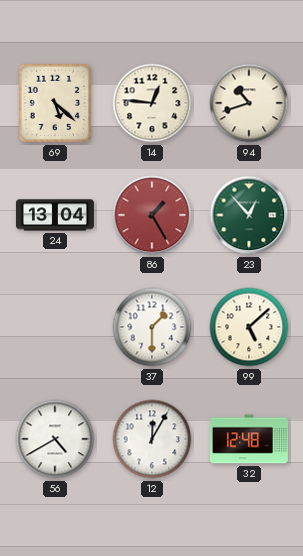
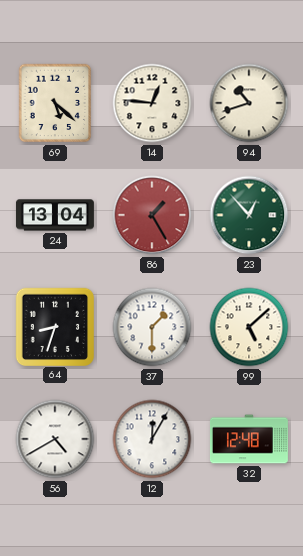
64: none -> 8:33
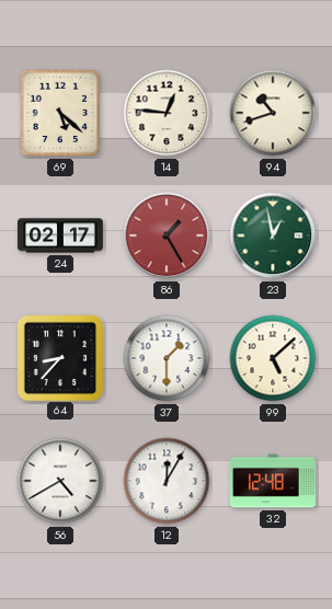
24: 13:04 -> 02:17
23: 12:53 -> 12:58
64: 8:33 -> 8:37
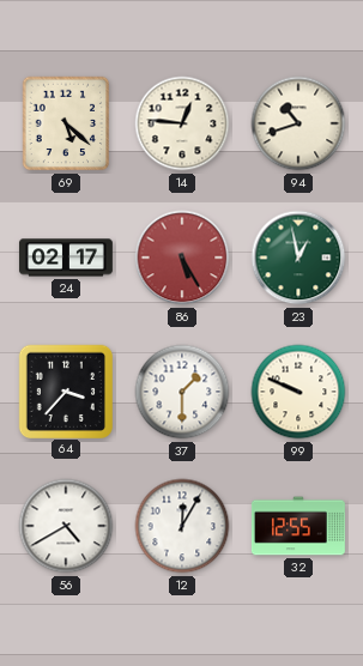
86: 1:25 -> 5:25
64: 8:37 -> 3:37
99: 5:08 -> 9:49
32: 12:48 -> 12:55
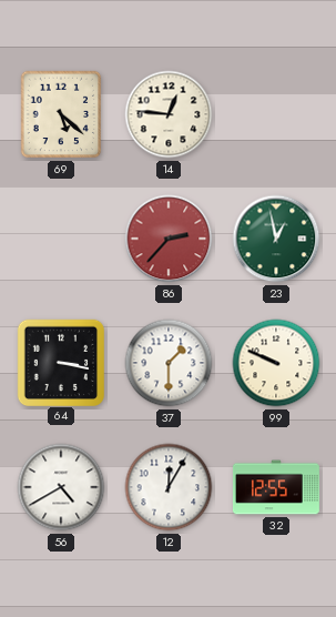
94: 10:42 -> none
24: 02:17 -> none
86: 5:25 -> 2:37
64: 3:37 -> 3:17
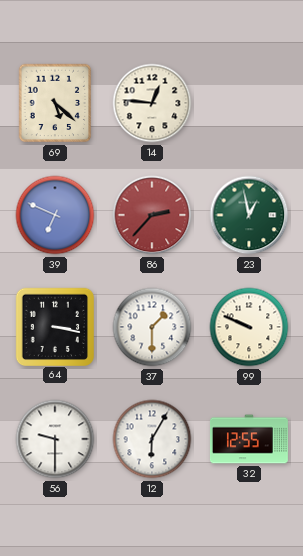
39: none -> 6:49
56: 4:40 -> 9:30
12: 12:05 -> 6:05
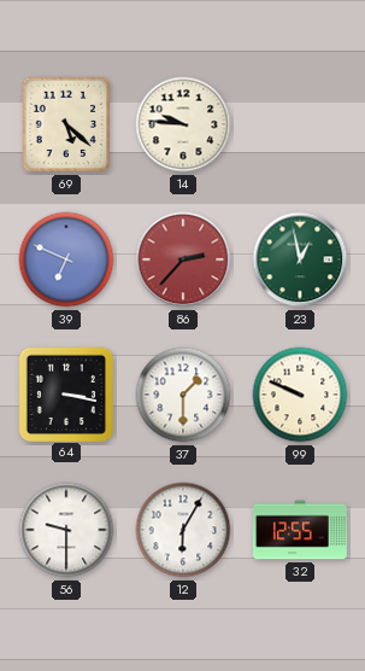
14: 12:46 -> 9:46
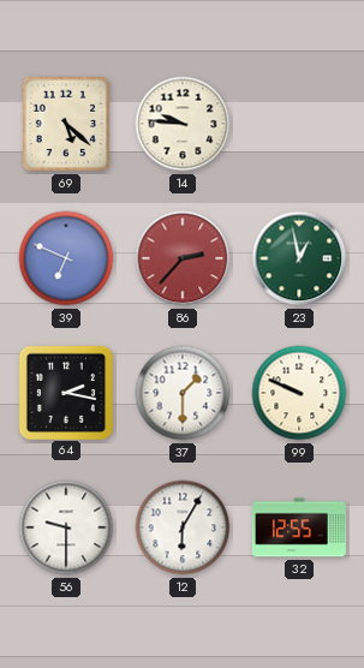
64: 3:17 -> 2:17
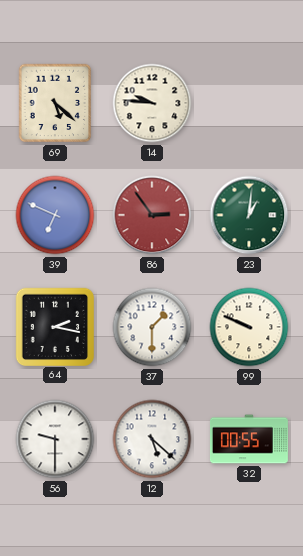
86: 2:37 -> 2:54
23: 12:58 -> 1:01
12: 6:05 -> 5:22
32: 12:55 -> 00:55
